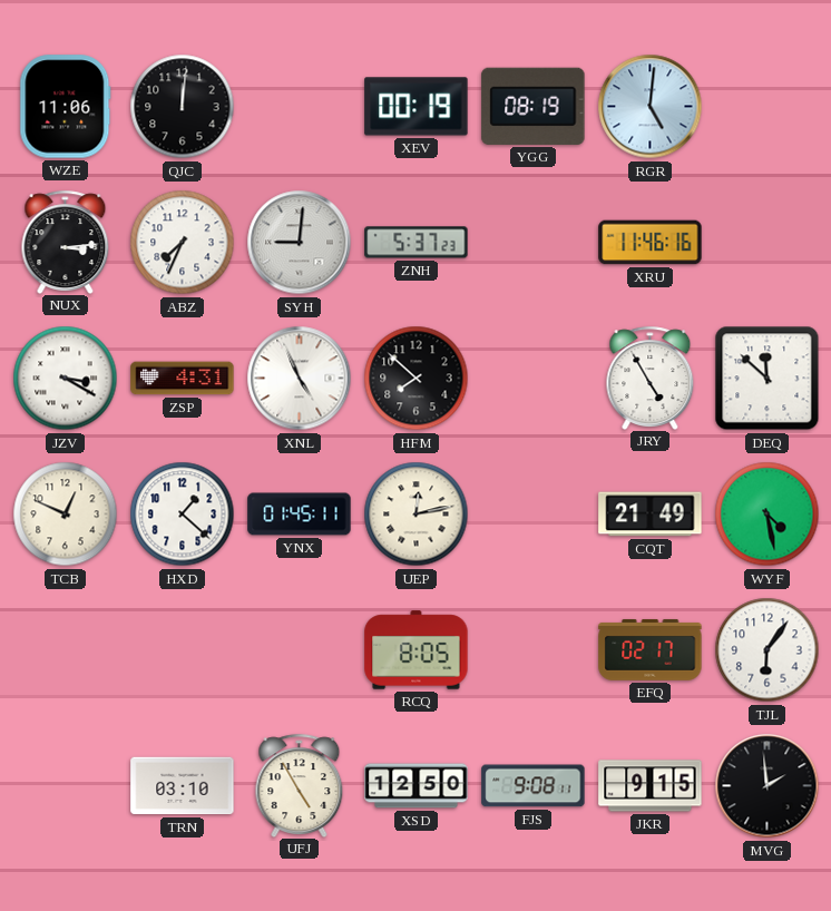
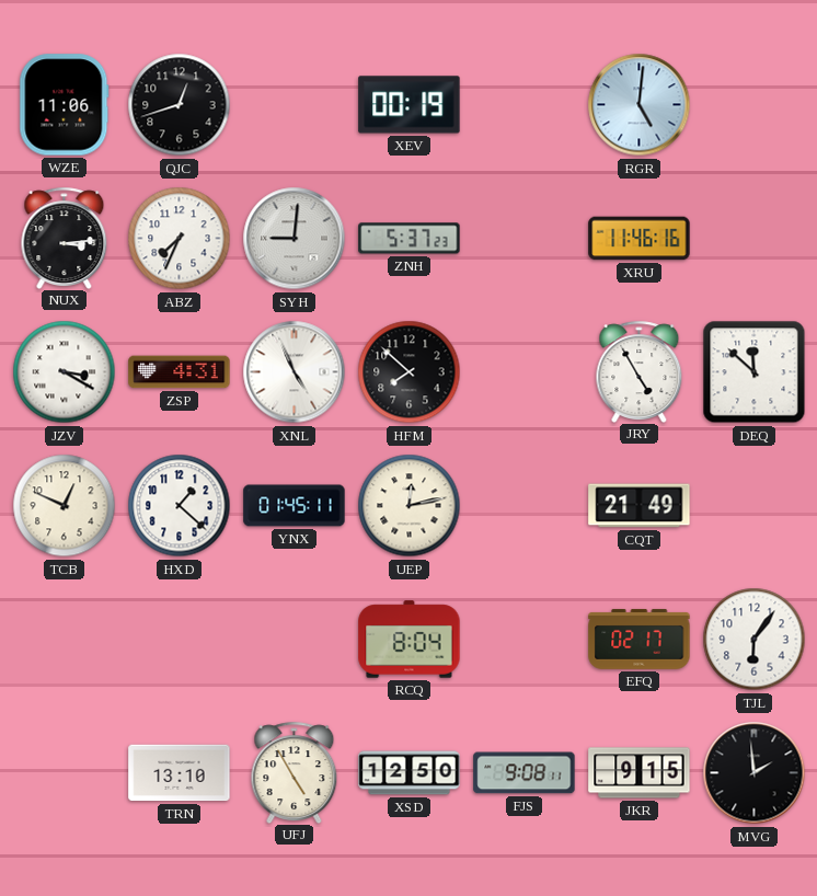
QJC: 12:01 -> 12:42
YGG: 08:19 -> none
WYF: 4:28 -> none
RCQ: 8:05 -> 8:04
TRN: 03:10 -> 13:10
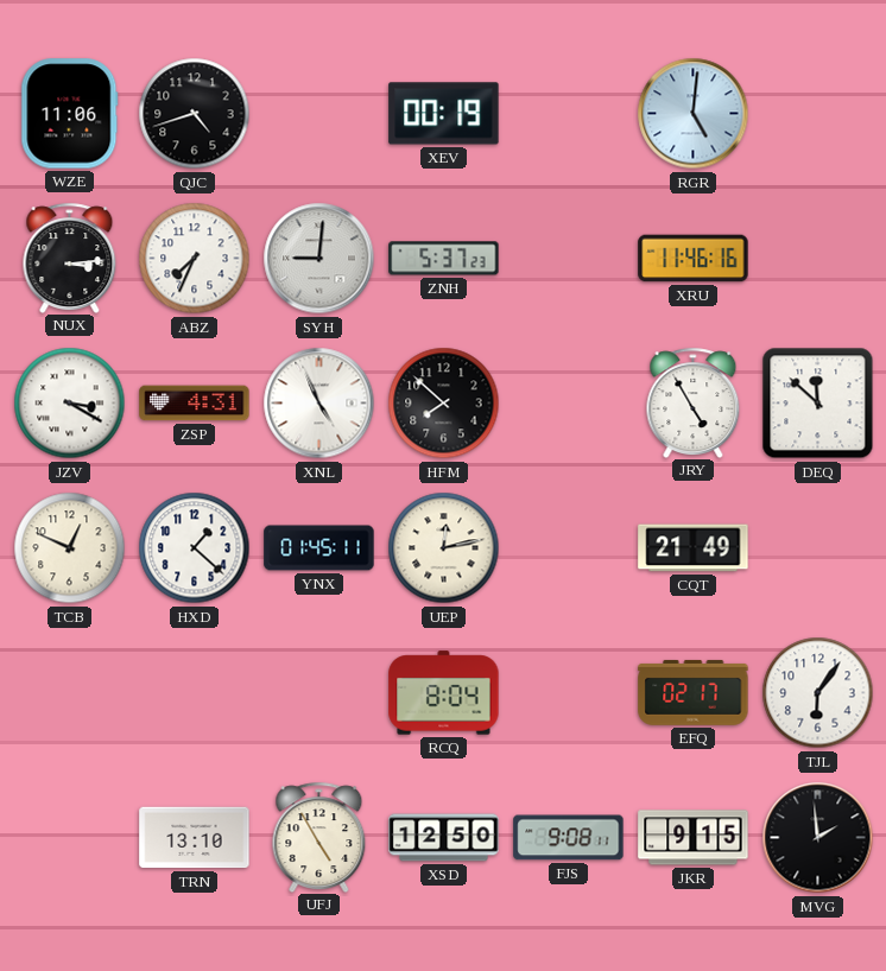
QJC: 12:42 -> 4:42
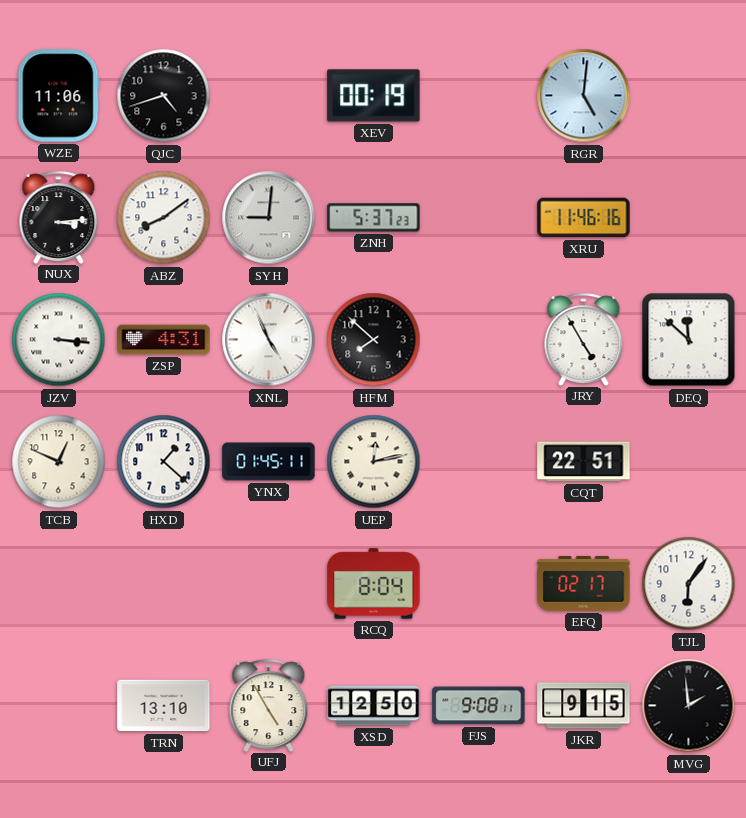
ABZ: 7:34 -> 8:09
JZV: 3:20 -> 3:16
CQT: 21:49 -> 22:51
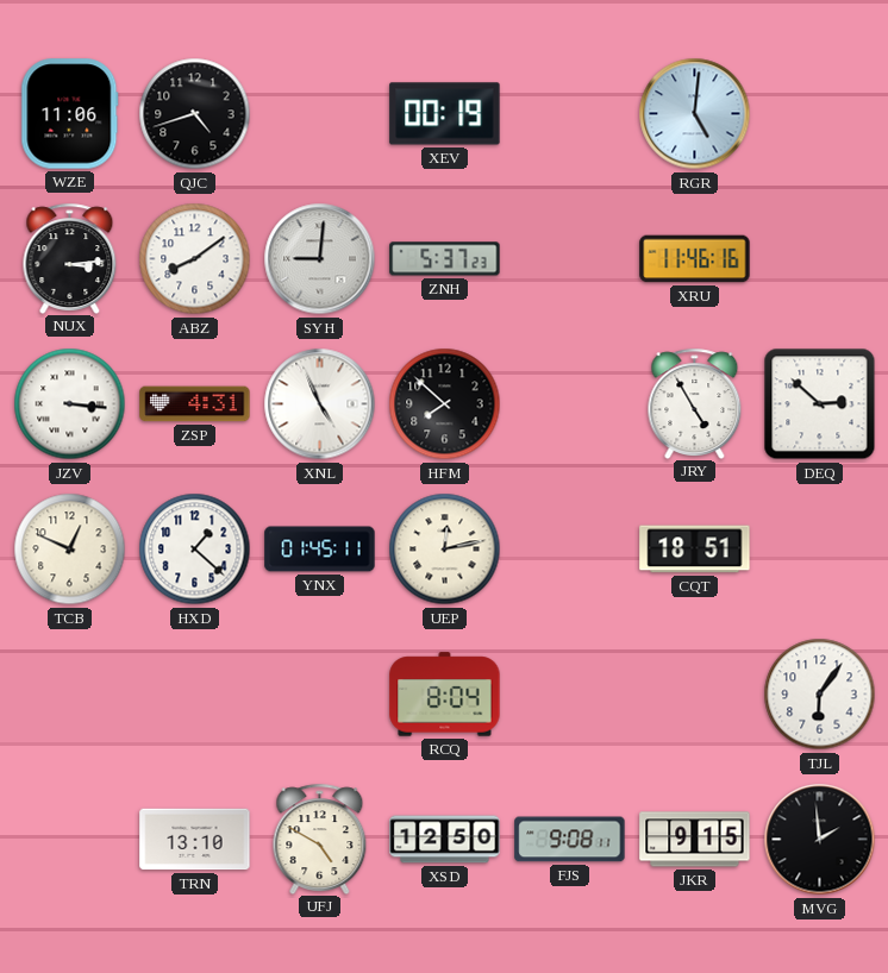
DEQ: 11:52 -> 2:52
CQT: 22:51 -> 18:51
EFQ: 02:17 -> none
UFJ: 4:55 -> 4:50
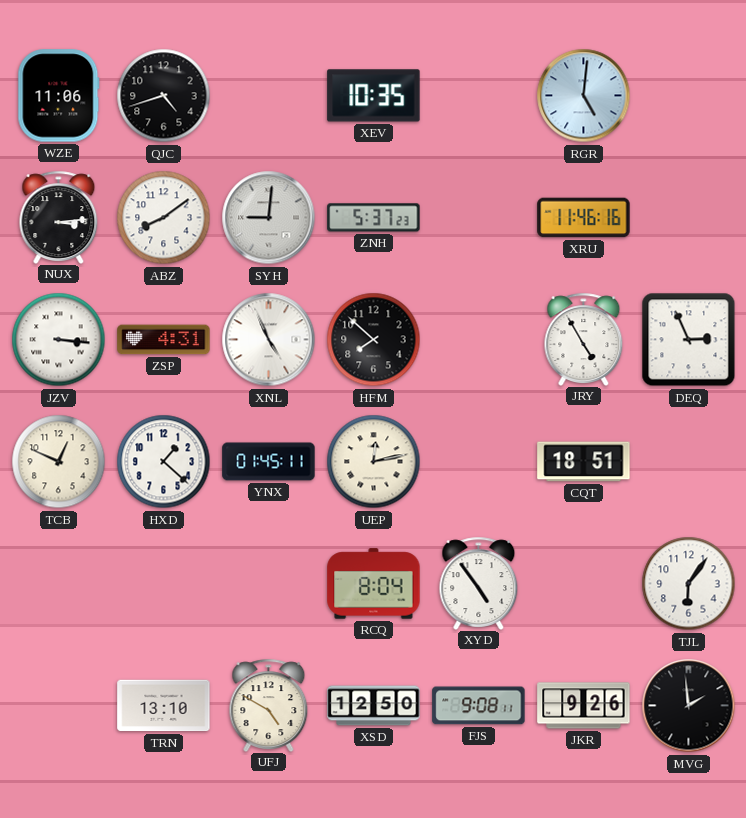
XEV: 00:19 -> 10:35
DEQ: 2:52 -> 2:56
XYD: none -> 4:54
JKR: 9:15 -> 9:26
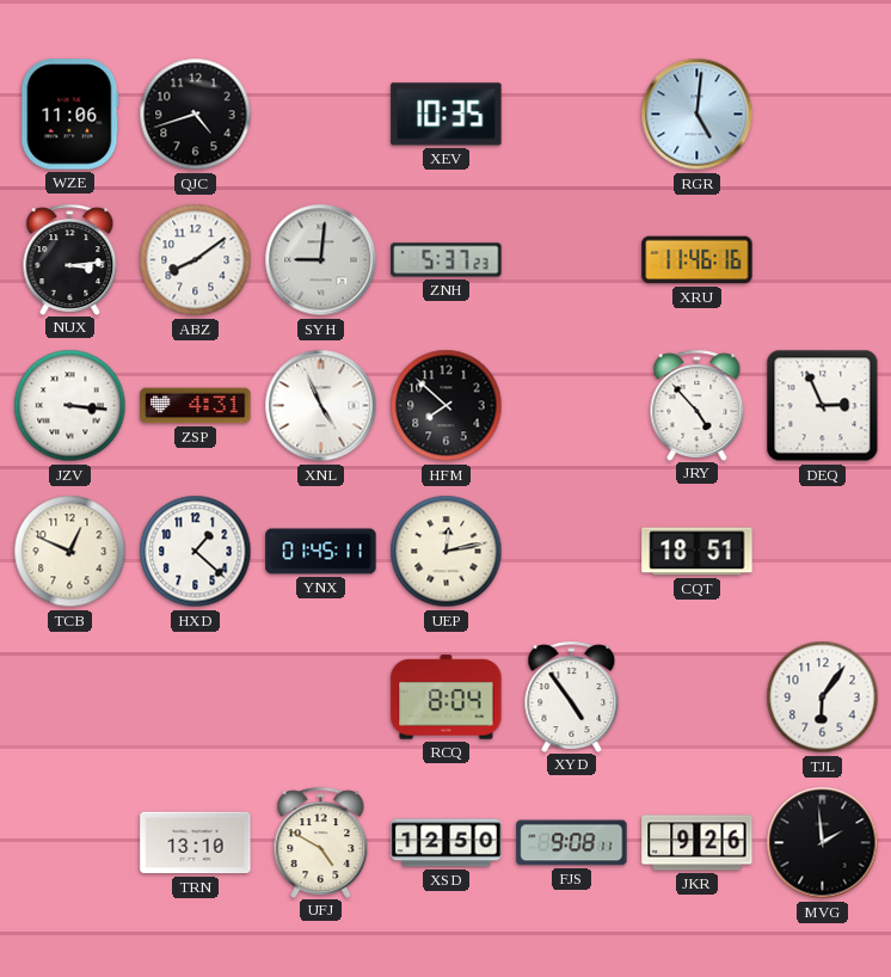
JRY: 4:55 -> 4:53
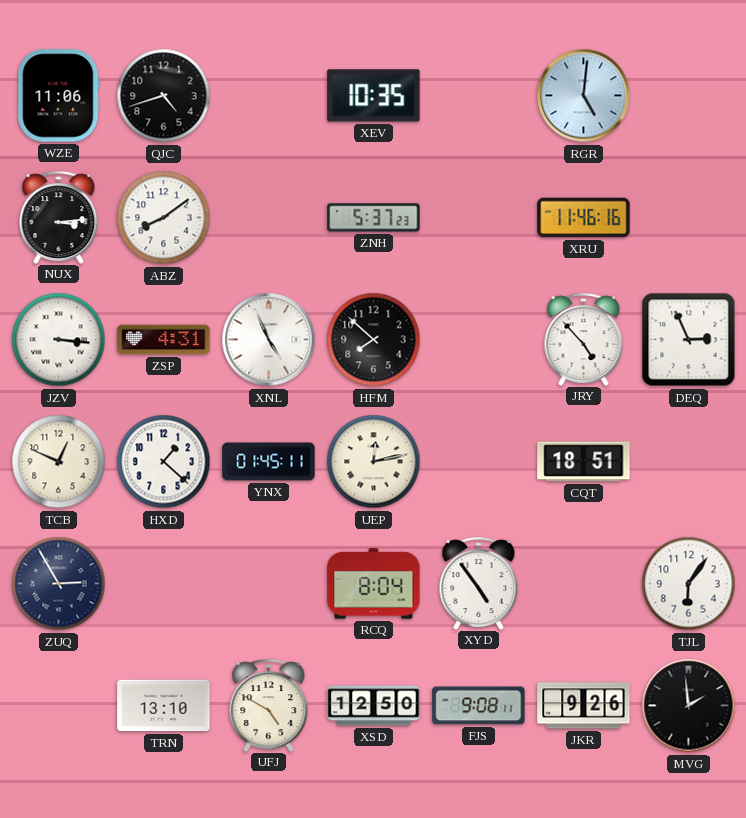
SYH: 9:01 -> none
ZUQ: none -> 2:55
